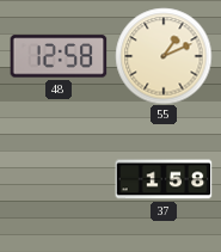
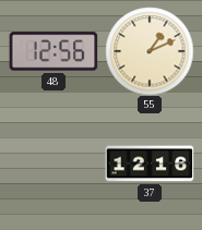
48: 12:58 -> 12:56
37: 1:58 -> 12:16
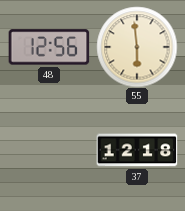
55: 1:11 -> 5:59
37: 12:16 -> 12:18
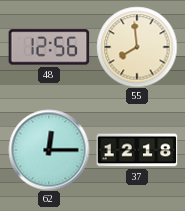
55: 5:59 -> 7:59
62: none -> 12:15
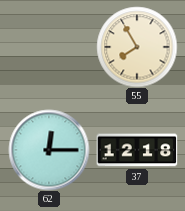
48: 12:56 -> none
55: 7:59 -> 7:55
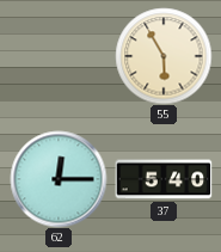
55: 7:55 -> 5:55
37: 12:18 -> 5:40
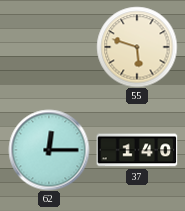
55: 5:55 -> 5:48
37: 5:40 -> 1:40
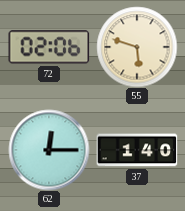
72: none -> 02:06
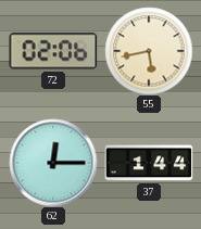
55: 5:48 -> 5:43
37: 1:40 -> 1:44
